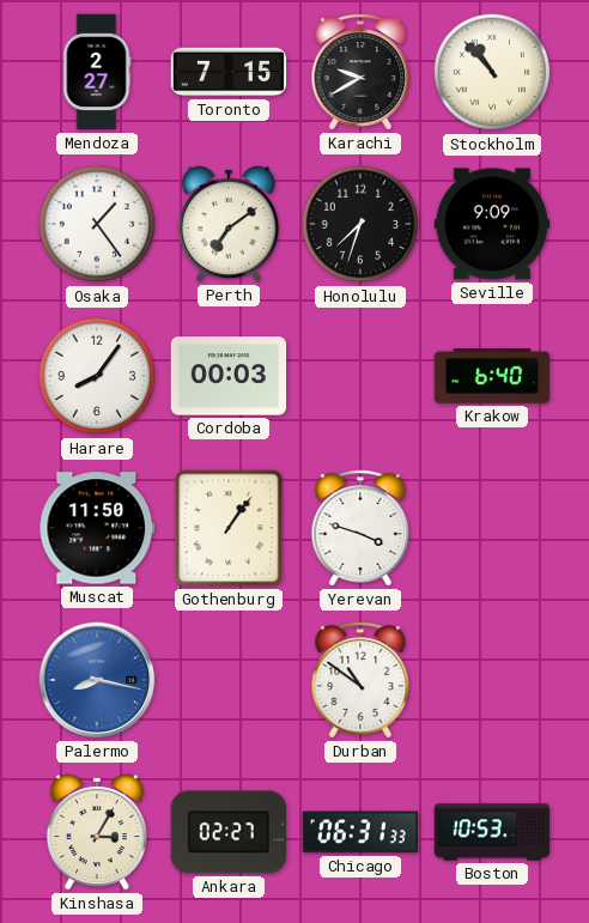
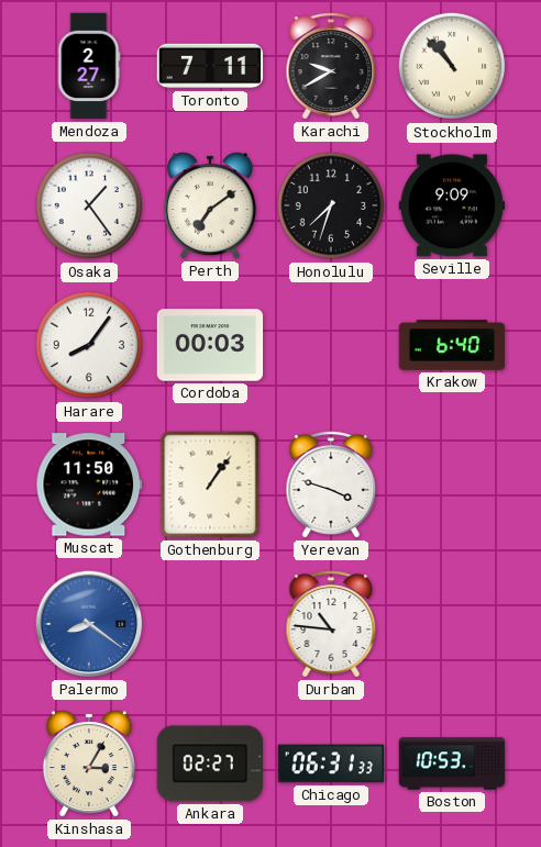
Toronto: 7:15 -> 7:11
Palermo: 8:17 -> 8:21
Durban: 10:51 -> 10:46
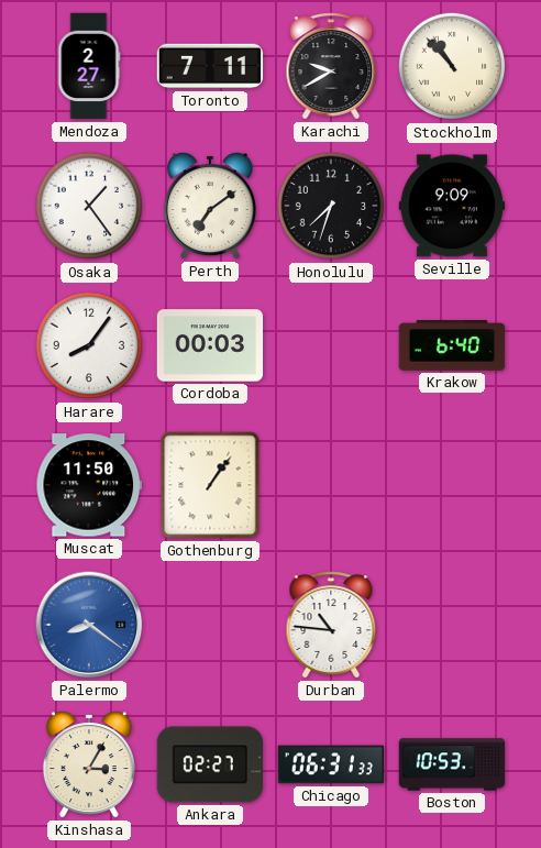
Yerevan: 3:48 -> none
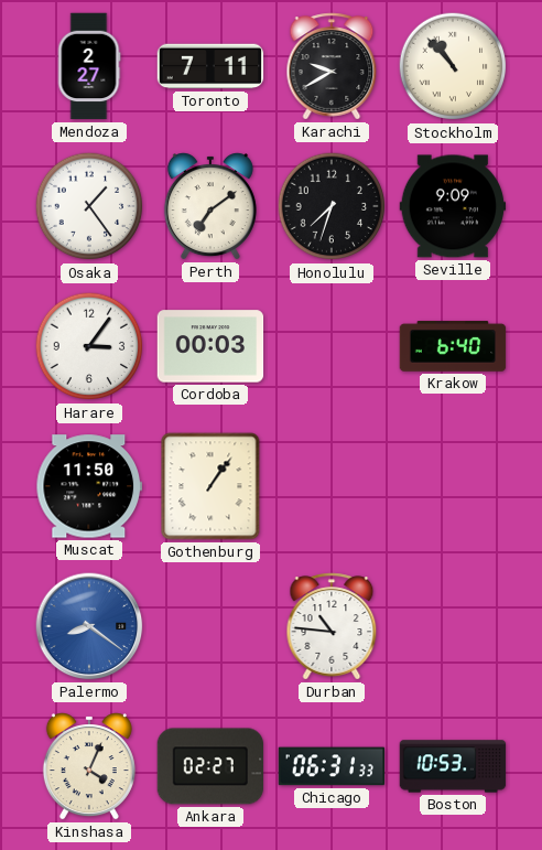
Harare: 8:06 -> 3:06
Kinshasa: 3:05 -> 4:04
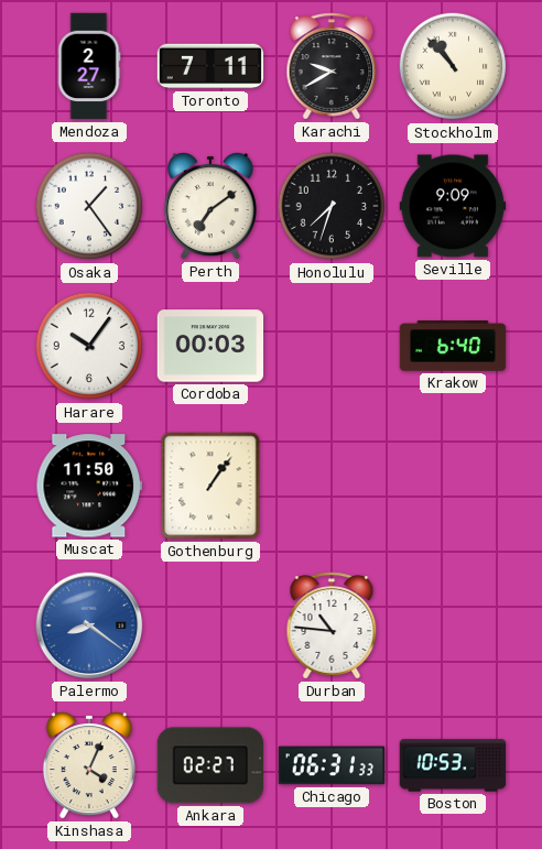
Harare: 3:06 -> 10:06
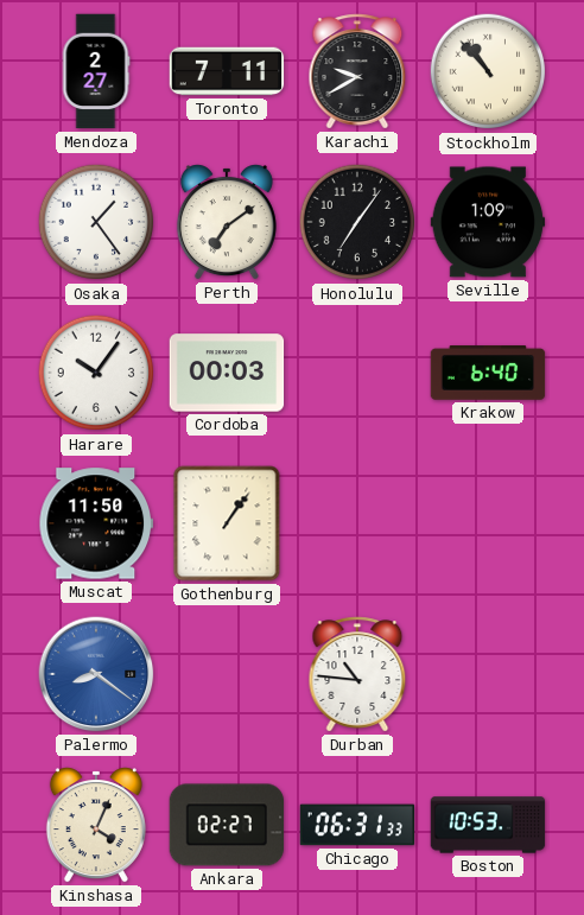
Honolulu: 7:33 -> 7:06
Seville: 9:09 -> 1:09
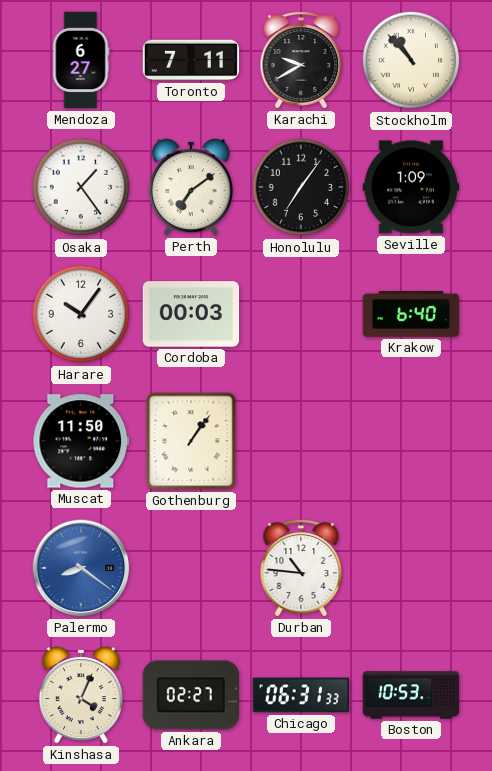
Mendoza: 2:27 -> 6:27
